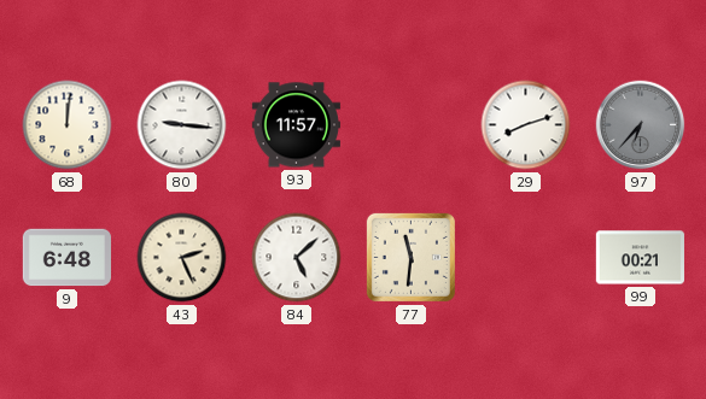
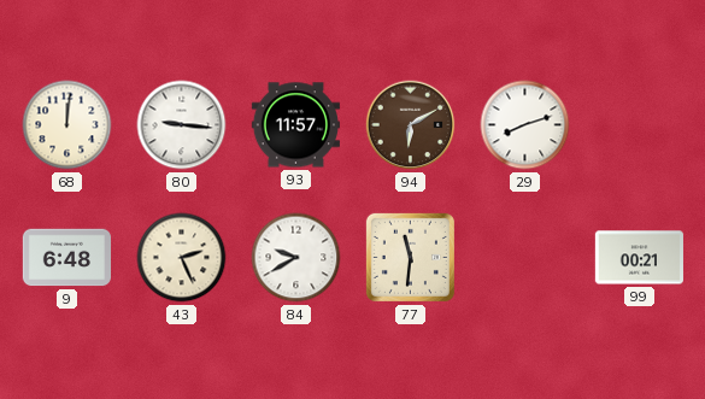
94: none -> 6:10
97: 6:37 -> none
84: 5:08 -> 9:40
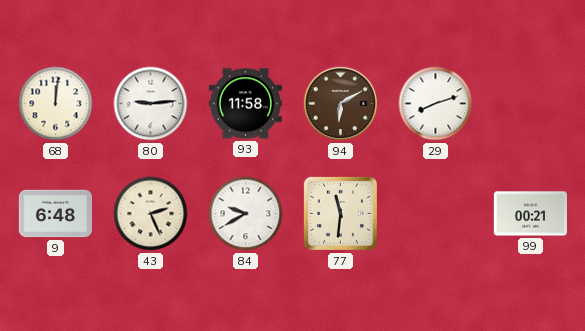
80: 9:16 -> 9:14
93: 11:57 -> 11:58
